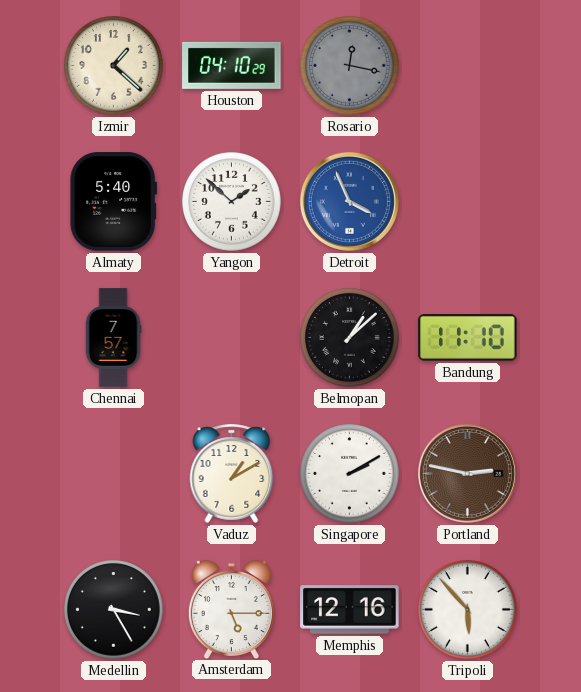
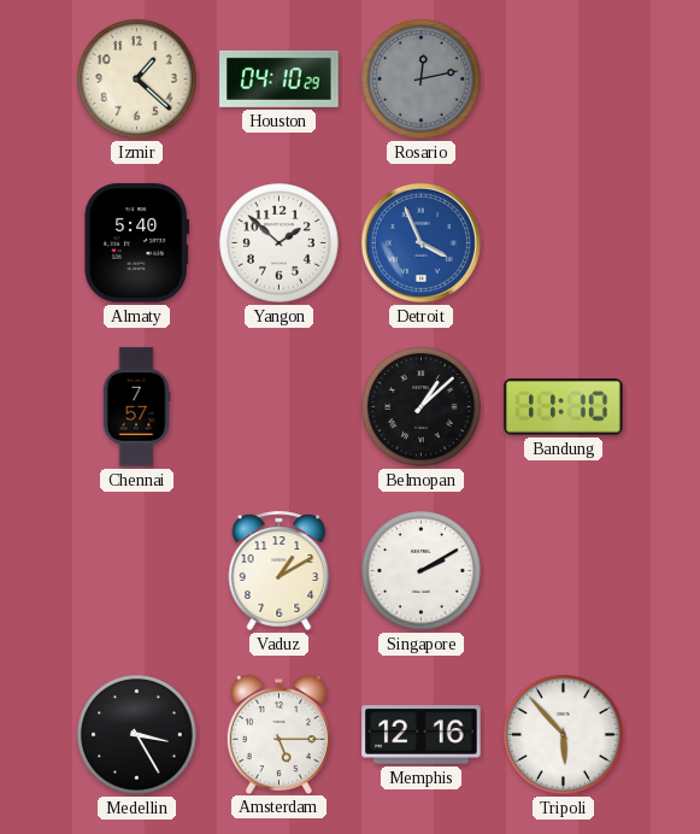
Rosario: 12:17 -> 12:13
Portland: 2:47 -> none
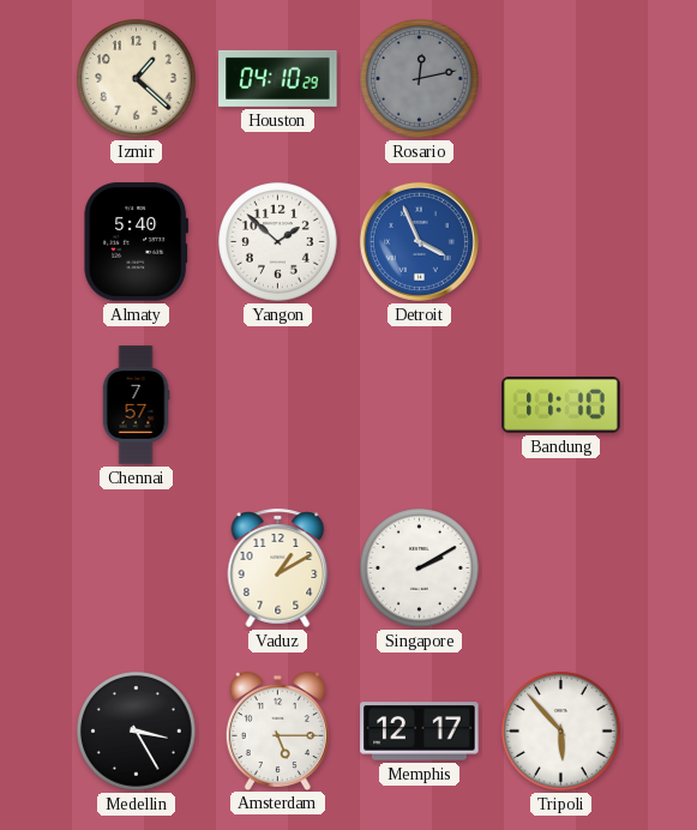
Belmopan: 1:08 -> none
Memphis: 12:16 -> 12:17
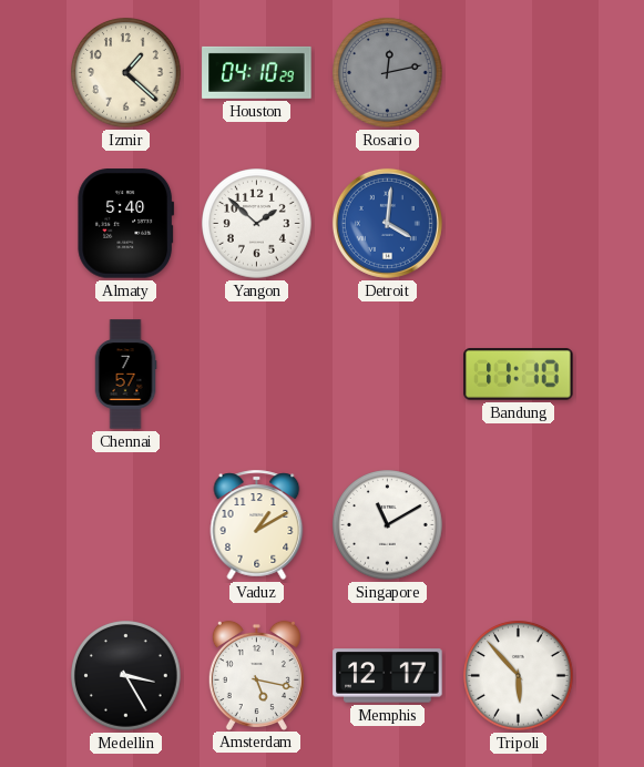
Detroit: 3:56 -> 4:01
Singapore: 2:10 -> 11:10
Amsterdam: 5:15 -> 5:17
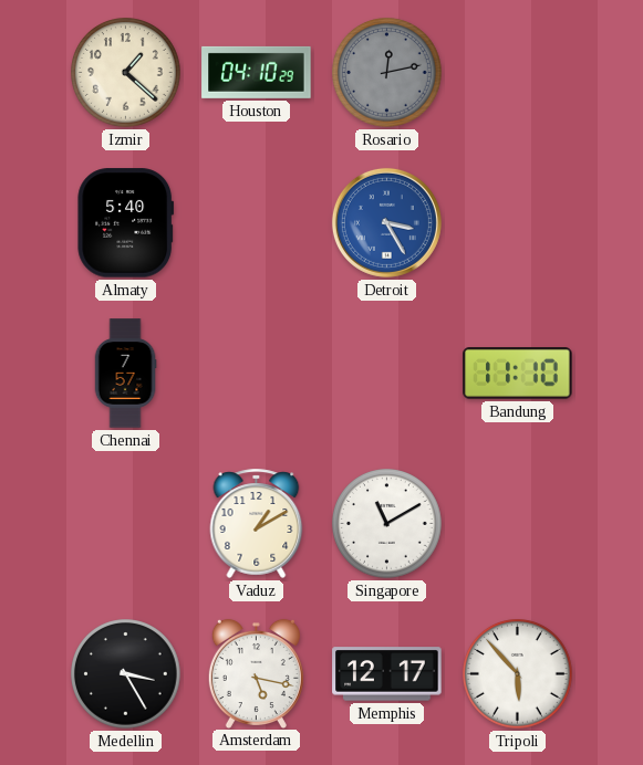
Yangon: 1:52 -> none
Detroit: 4:01 -> 3:25
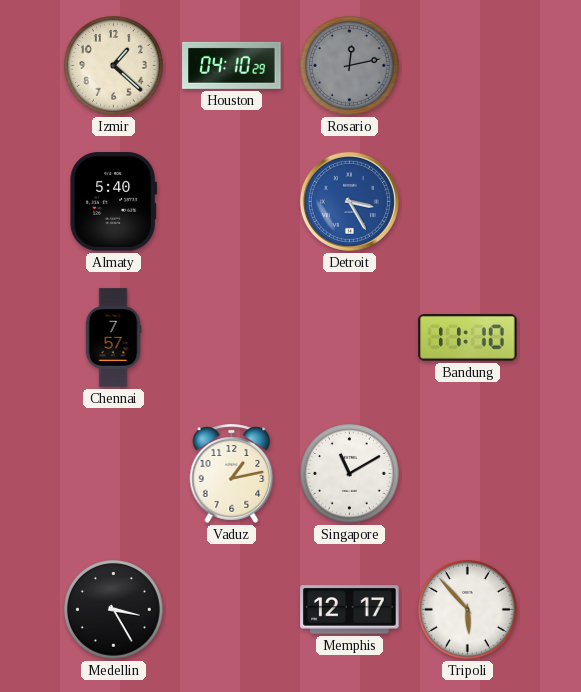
Vaduz: 1:10 -> 1:13
Amsterdam: 5:17 -> none
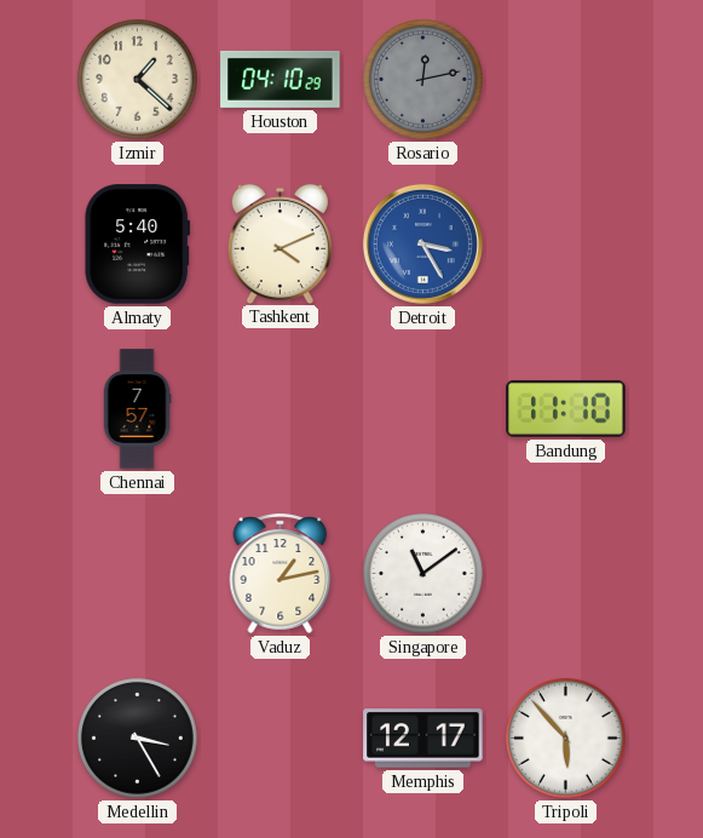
Tashkent: none -> 4:11
Singapore: 11:10 -> 11:09
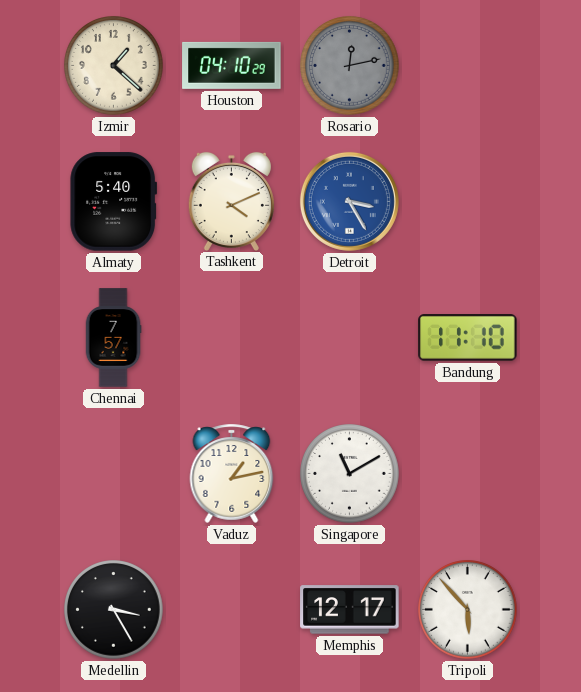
Singapore: 11:09 -> 11:10
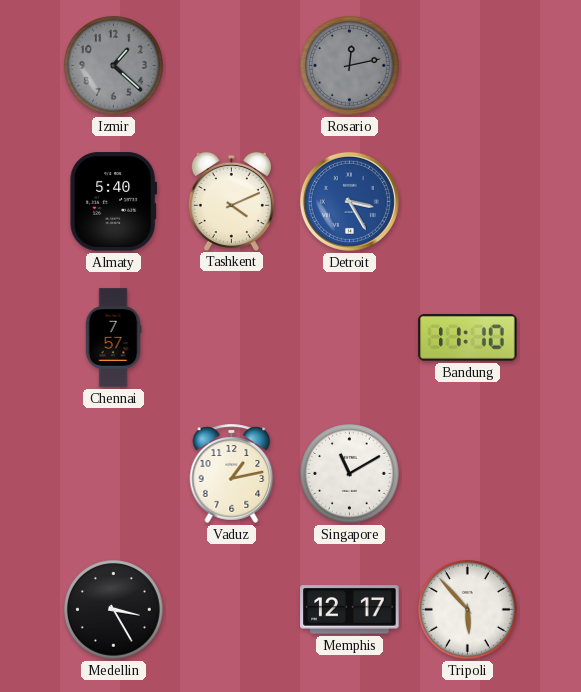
Izmir dial: cream -> grey
Houston: 04:10 -> none
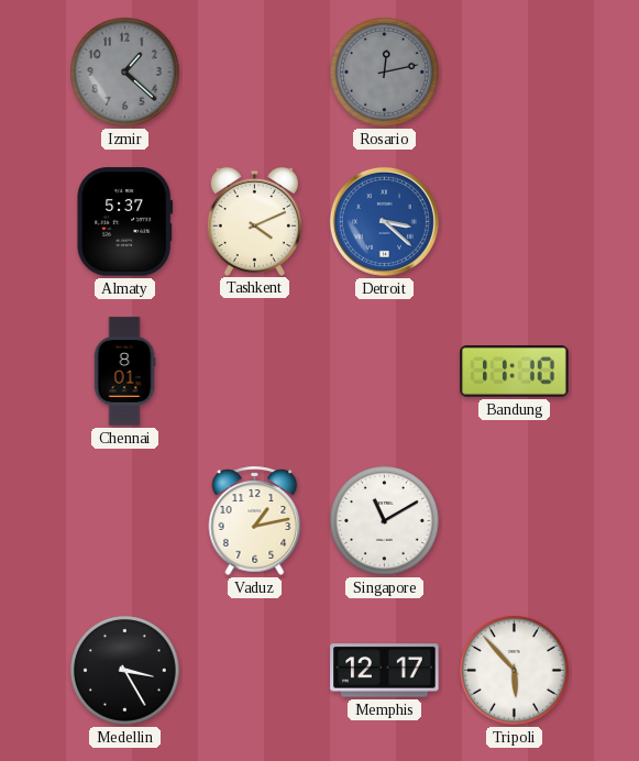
Almaty: 5:40 -> 5:37
Detroit: 3:25 -> 3:22
Chennai: 7:57 -> 8:01
